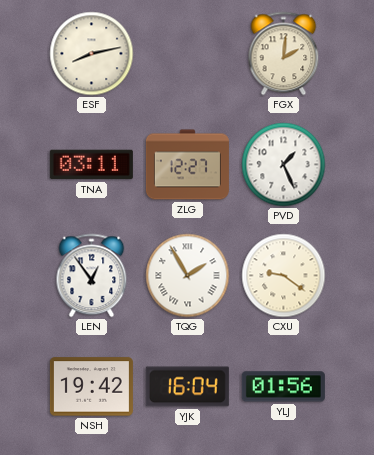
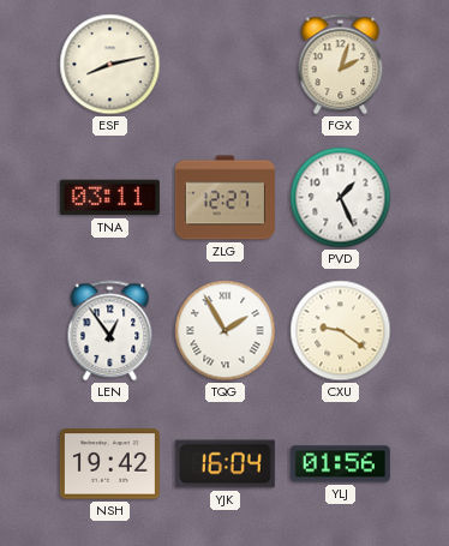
FGX: 2:01 -> 2:03
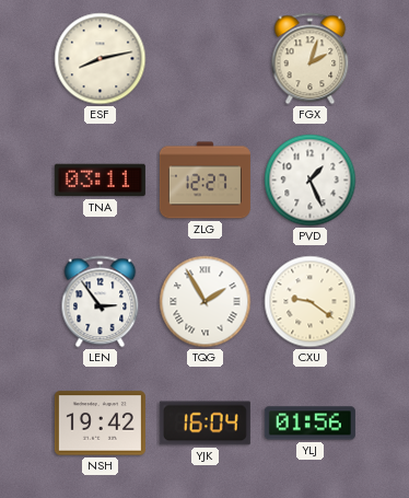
LEN: 12:54 -> 2:54
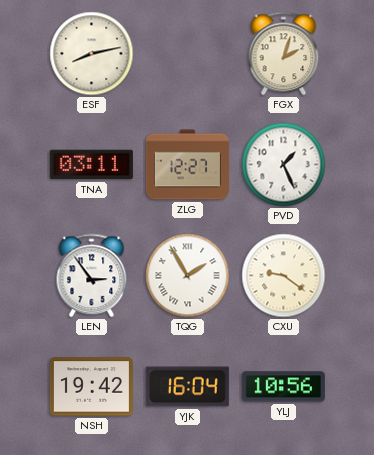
YLJ: 01:56 -> 10:56
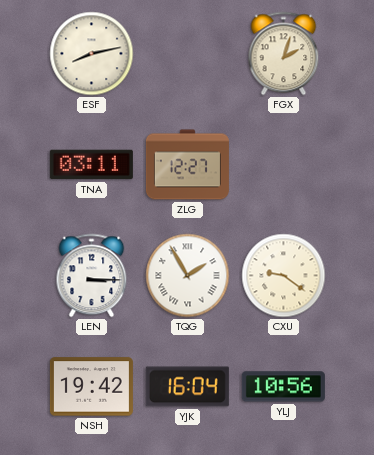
PVD: 1:26 -> none
LEN: 2:54 -> 3:15
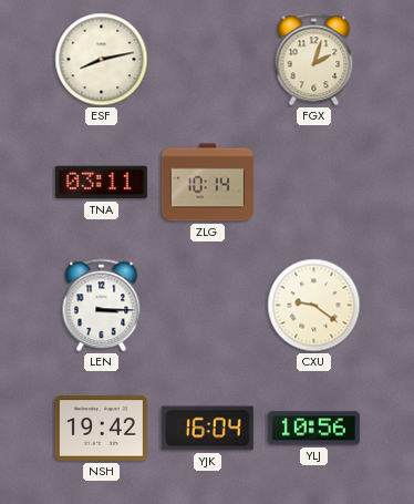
ZLG: 12:27 -> 10:14
TQG: 1:55 -> none
